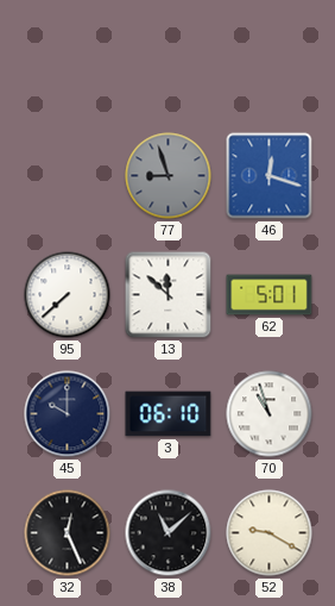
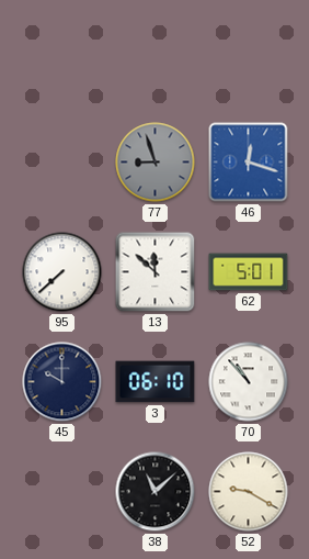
70: 10:57 -> 10:53
32: 12:26 -> none
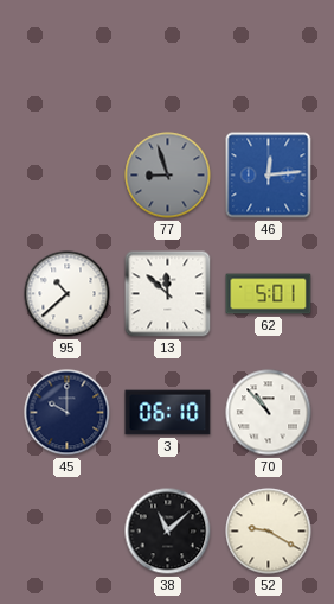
46: 12:18 -> 12:14
95: 7:38 -> 10:38
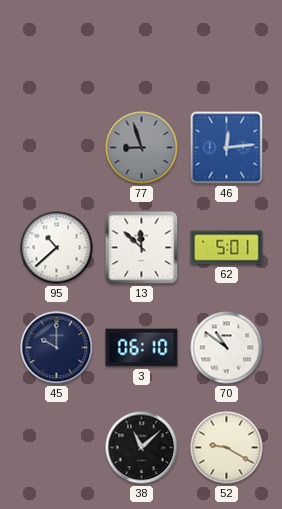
70: 10:53 -> 10:51
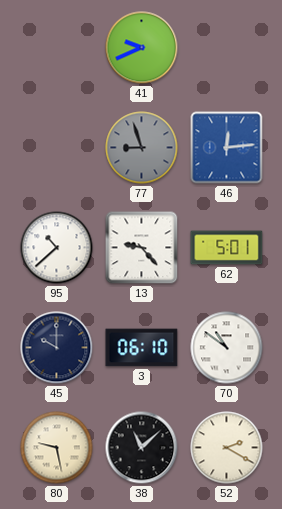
41: none -> 9:41
13: 11:52 -> 9:23
80: none -> 9:28
52: 9:20 -> 2:20
